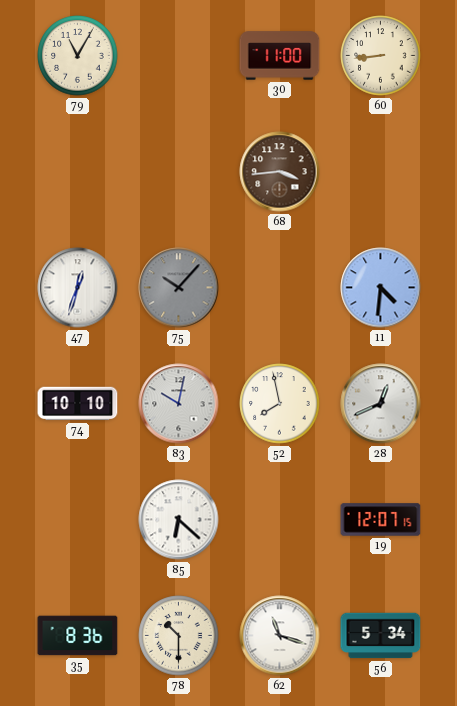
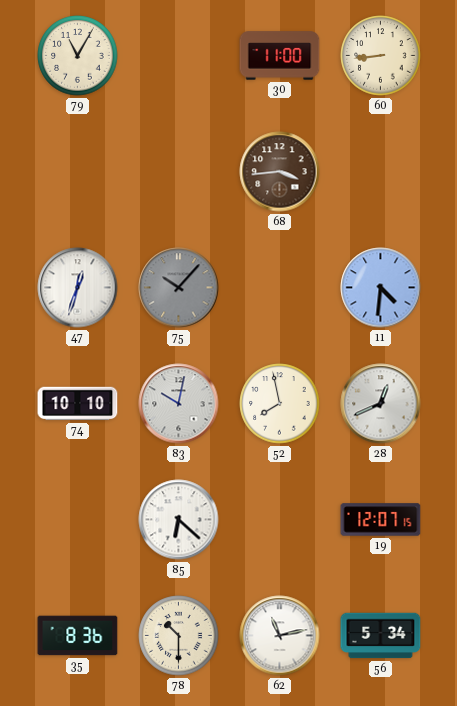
62: 11:18 -> 11:13
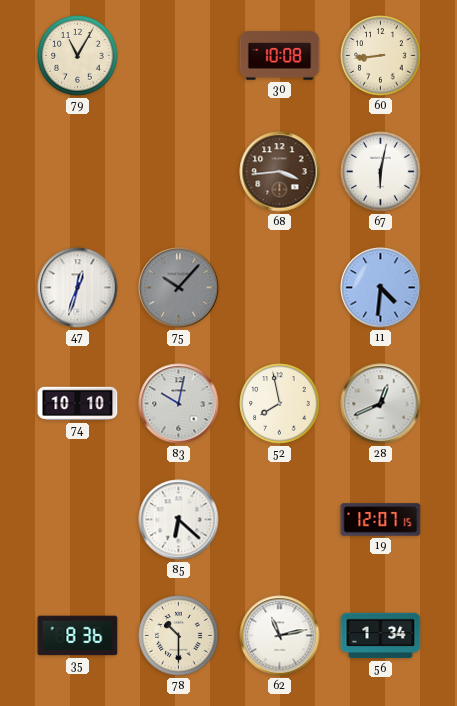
30: 11:00 -> 10:08
67: none -> 6:02
56: 5:34 -> 1:34
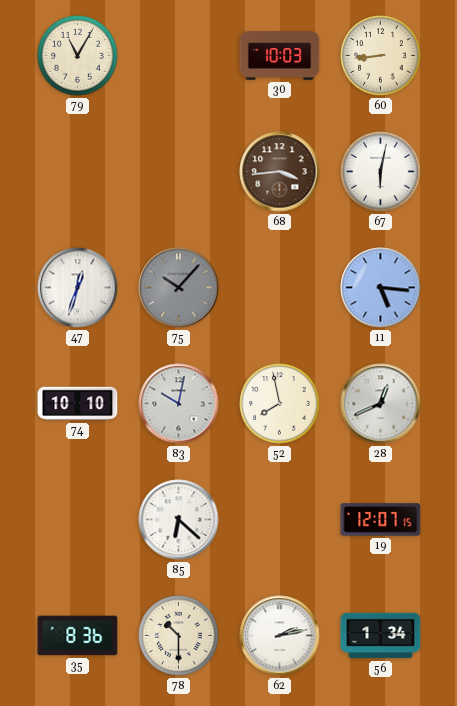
30: 10:08 -> 10:03
11: 4:31 -> 5:16
62: 11:13 -> 2:13
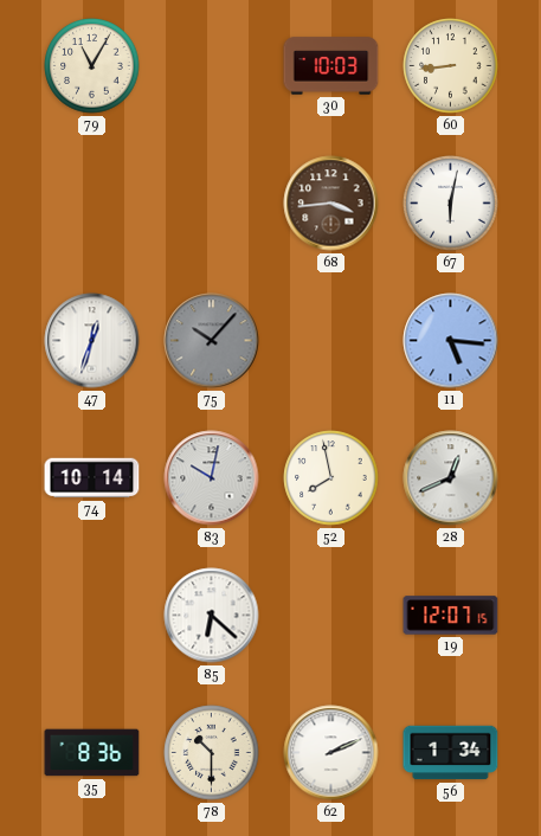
74: 10:10 -> 10:14
62: 2:13 -> 2:11
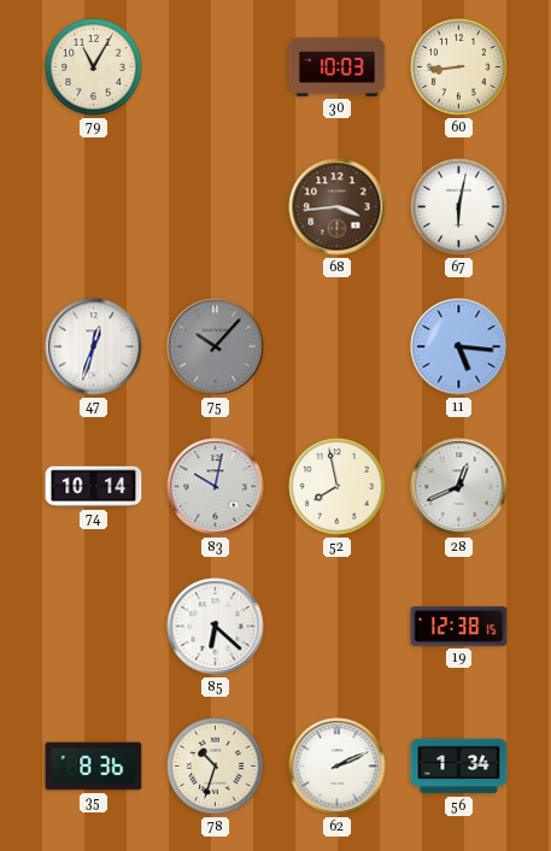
19: 12:07 -> 12:38
78: 10:30 -> 10:33
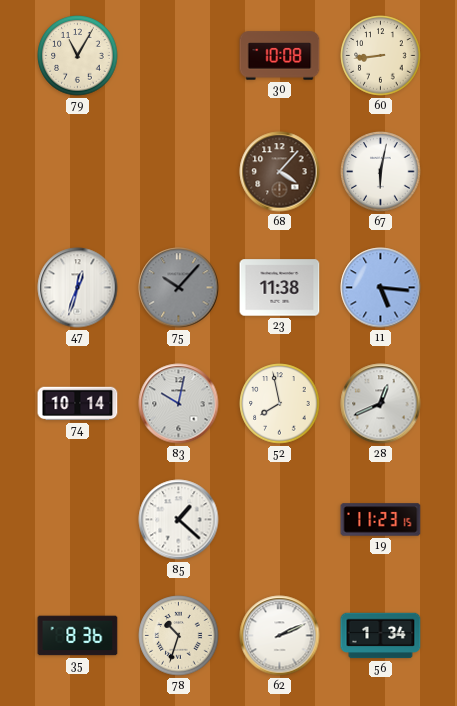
30: 10:03 -> 10:08
68: 3:44 -> 4:07
23: none -> 11:38
85: 6:22 -> 1:22
19: 12:38 -> 11:23
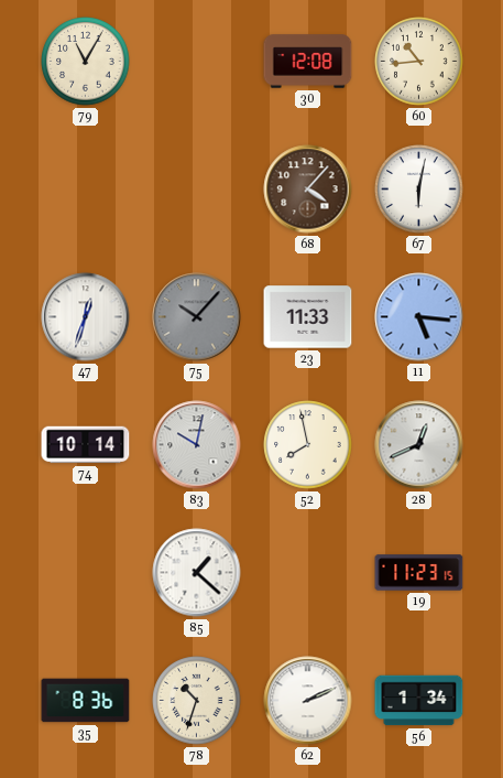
30: 10:08 -> 12:08
60: 8:44 -> 10:44
23: 11:38 -> 11:33
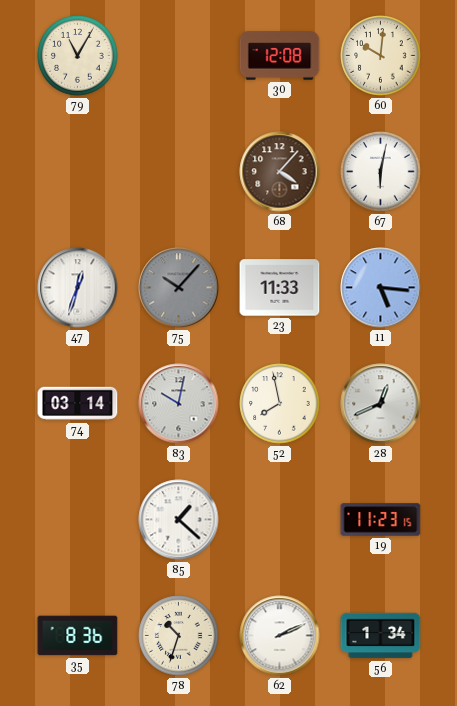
60: 10:44 -> 10:01
74: 10:14 -> 03:14
